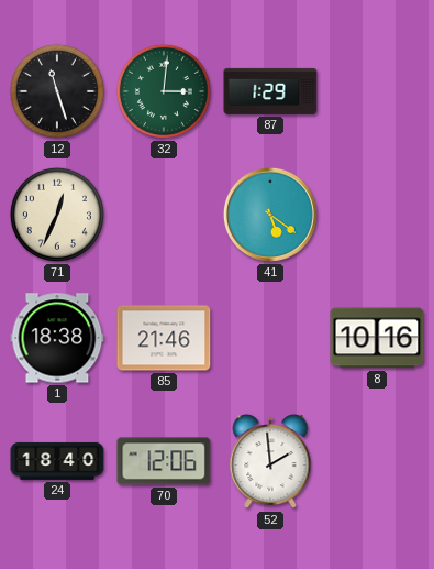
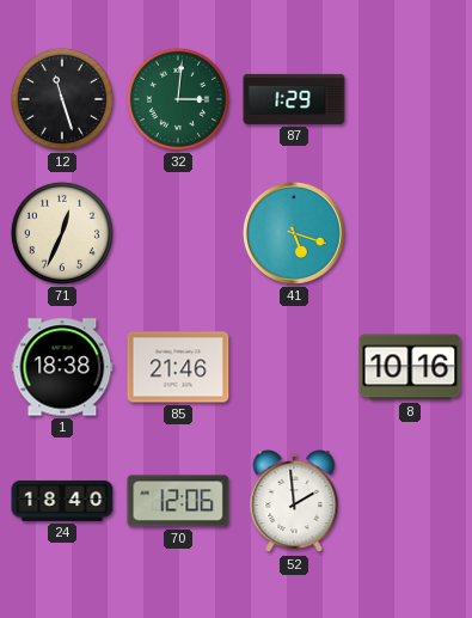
41: 5:21 -> 5:18
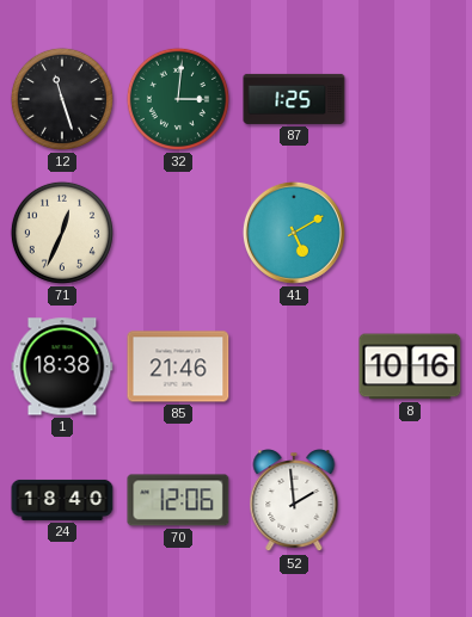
87: 1:29 -> 1:25
41: 5:18 -> 5:10
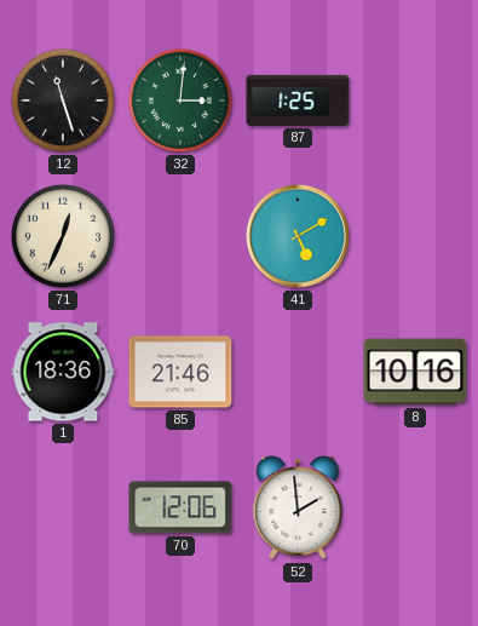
1: 18:38 -> 18:36
24: 18:40 -> none
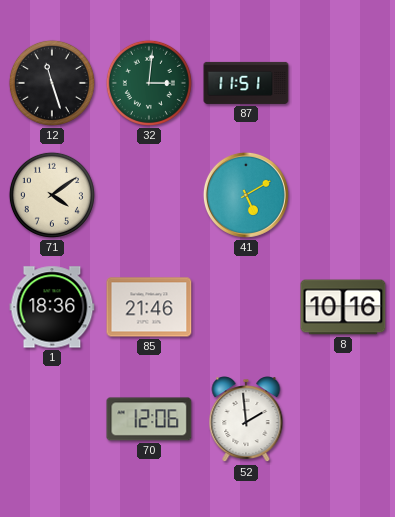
87: 1:25 -> 11:51
71: 12:34 -> 4:09
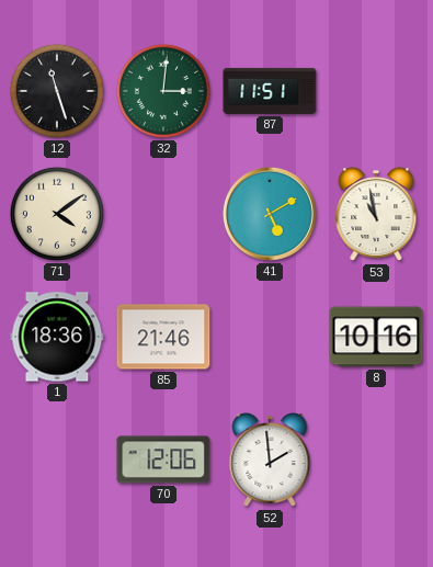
53: none -> 10:58
